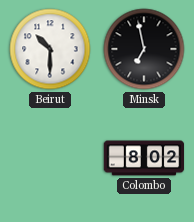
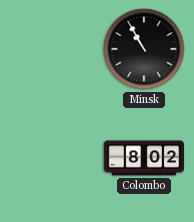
Beirut: 10:30 -> none
Minsk: 6:58 -> 10:55
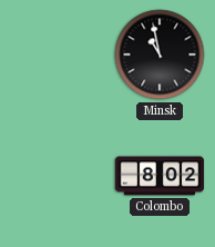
Minsk: 10:55 -> 10:58
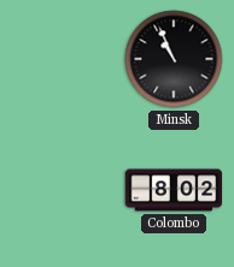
Minsk: 10:58 -> 10:56
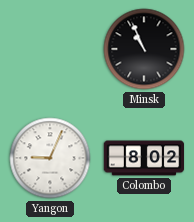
Yangon: none -> 9:04
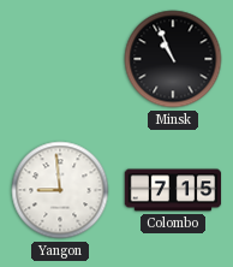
Yangon: 9:04 -> 8:59
Colombo: 8:02 -> 7:15
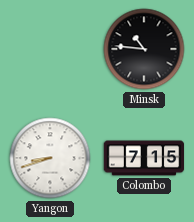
Minsk: 10:56 -> 10:46
Yangon: 8:59 -> 8:42
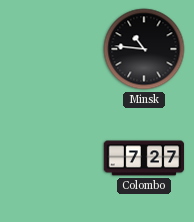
Yangon: 8:42 -> none
Colombo: 7:15 -> 7:27
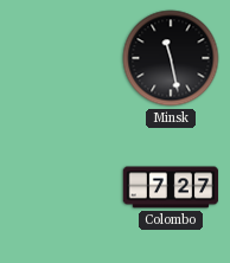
Minsk: 10:46 -> 11:28
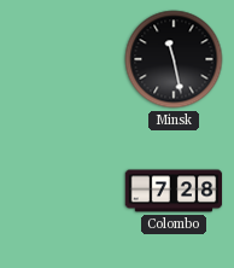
Colombo: 7:27 -> 7:28
